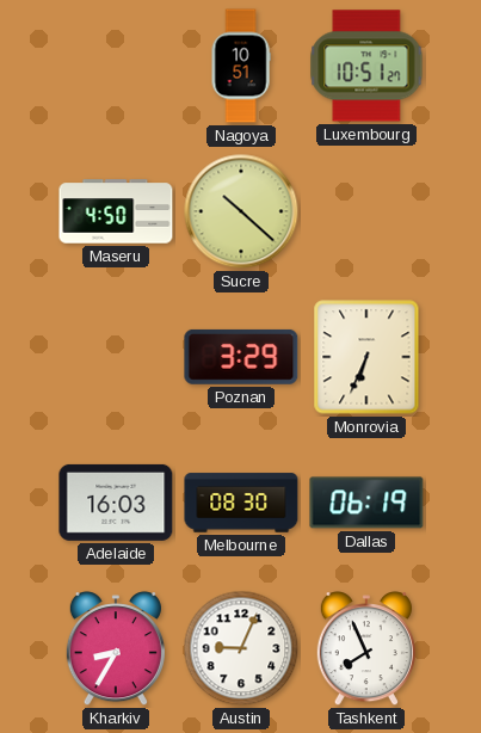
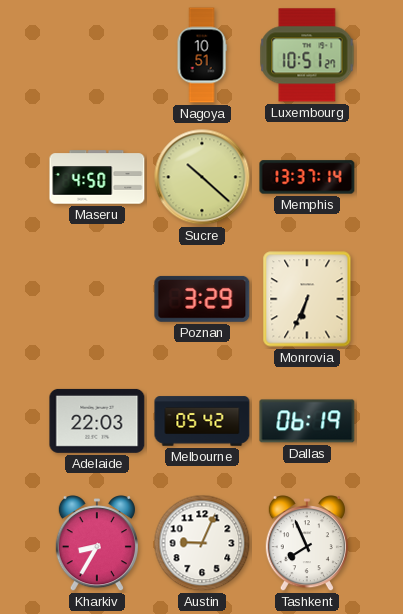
Memphis: none -> 13:37
Adelaide: 16:03 -> 22:03
Melbourne: 08:30 -> 05:42
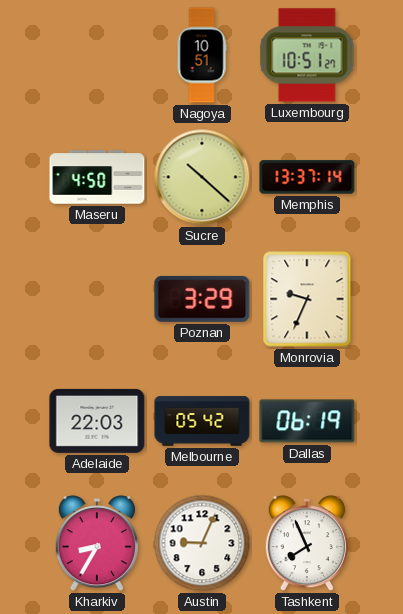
Monrovia: 6:34 -> 9:34
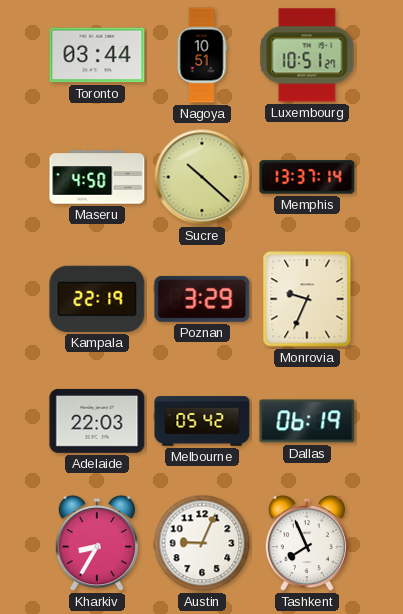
Toronto: none -> 03:44
Kampala: none -> 22:19
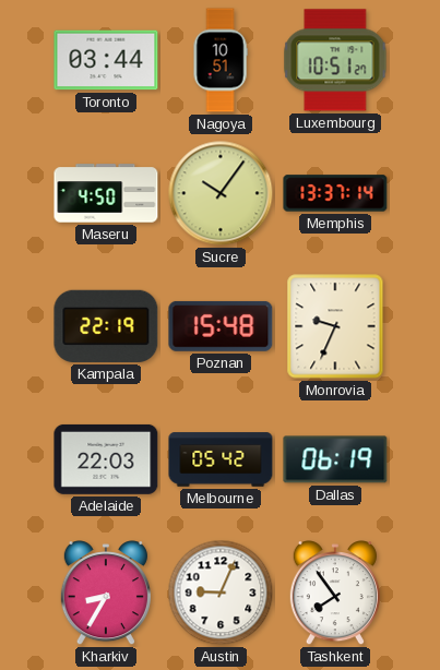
Sucre: 10:22 -> 10:06
Poznan: 3:29 -> 15:48
Tashkent: 7:56 -> 7:54
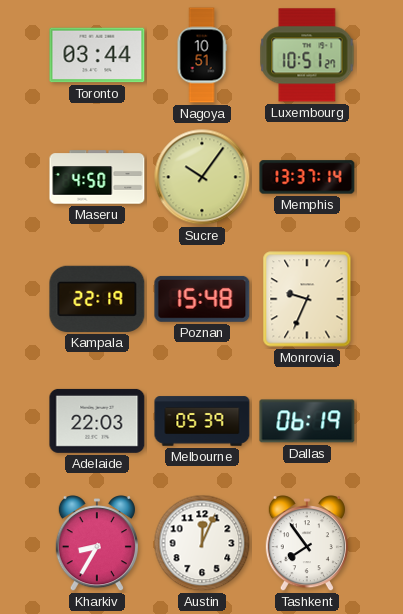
Melbourne: 05:42 -> 05:39
Austin: 9:04 -> 12:04
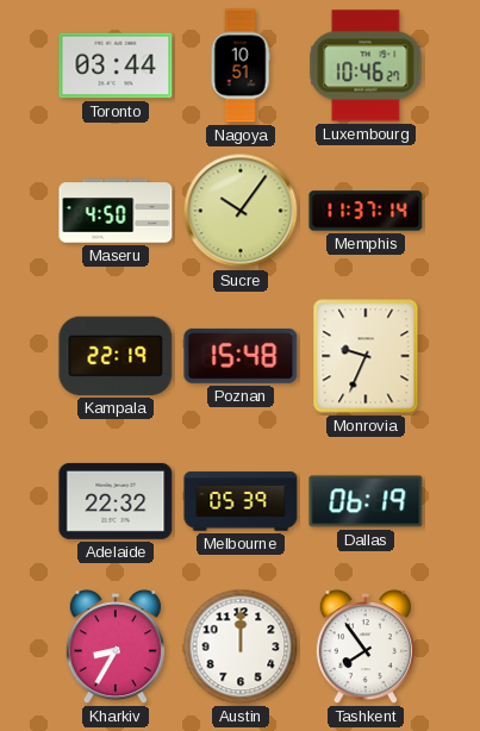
Luxembourg: 10:51 -> 10:46
Memphis: 13:37 -> 11:37
Adelaide: 22:03 -> 22:32
Austin: 12:04 -> 12:00
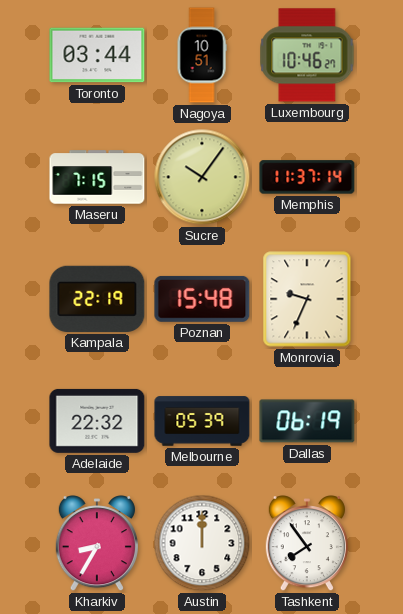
Maseru: 4:50 -> 7:15
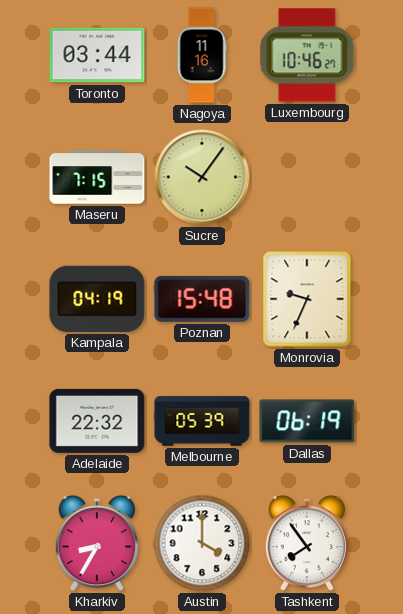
Nagoya: 10:51 -> 11:16
Memphis: 11:37 -> none
Kampala: 22:19 -> 04:19
Austin: 12:00 -> 4:00
